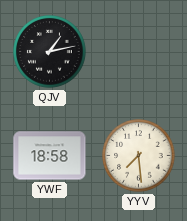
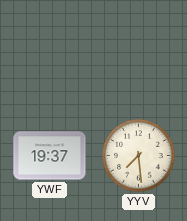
QJV: 1:13 -> none
YWF: 18:58 -> 19:37
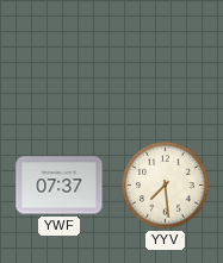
YWF: 19:37 -> 07:37
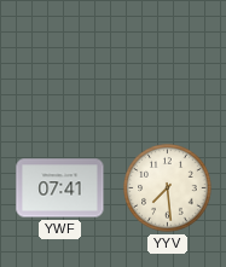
YWF: 07:37 -> 07:41
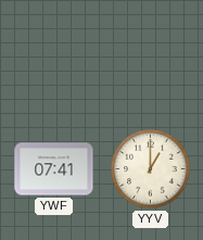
YYV: 7:29 -> 1:00
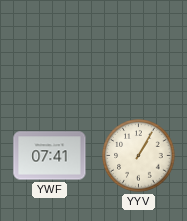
YYV: 1:00 -> 1:05
